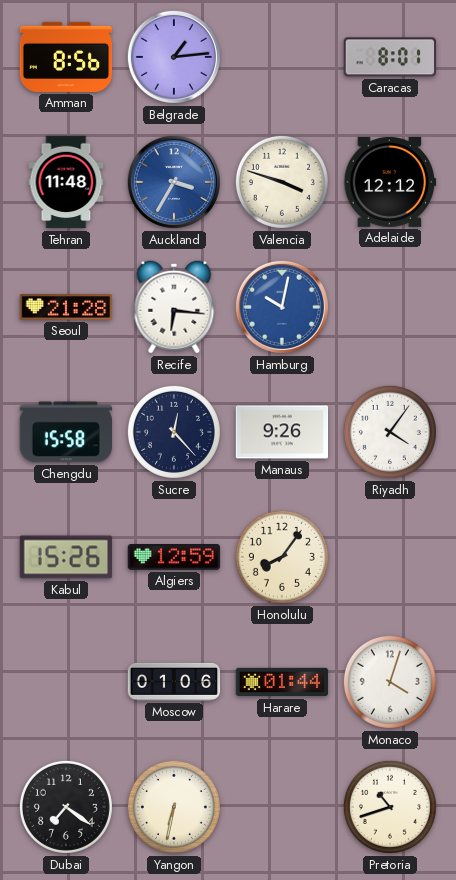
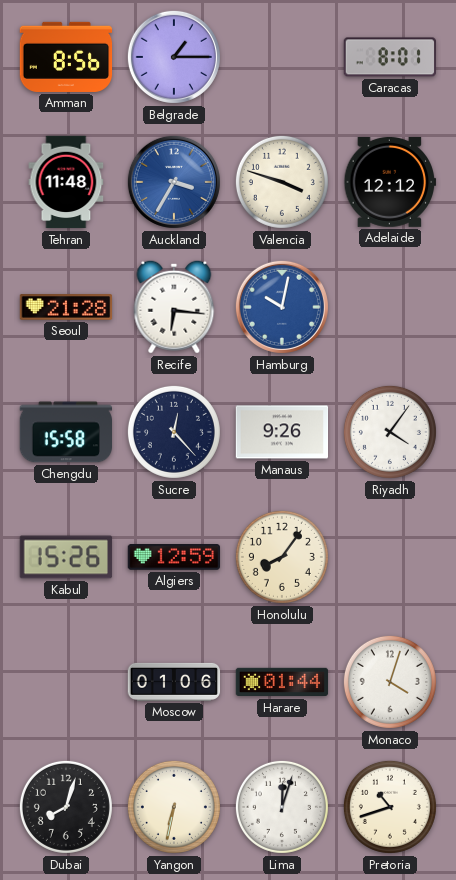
Belgrade: 1:14 -> 1:15
Dubai: 7:21 -> 8:03
Lima: none -> 12:03
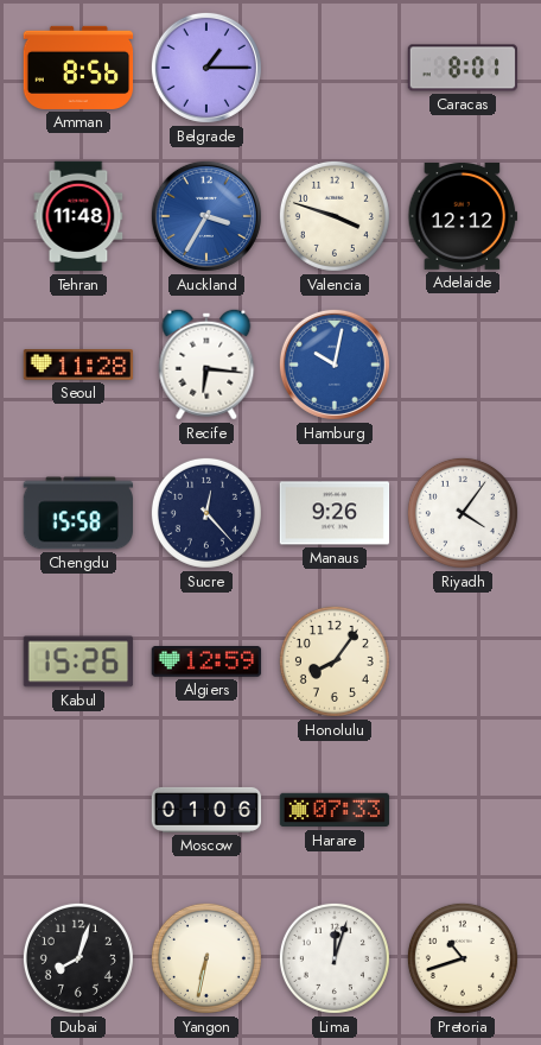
Seoul: 21:28 -> 11:28
Harare: 01:44 -> 07:33
Monaco: 4:03 -> none
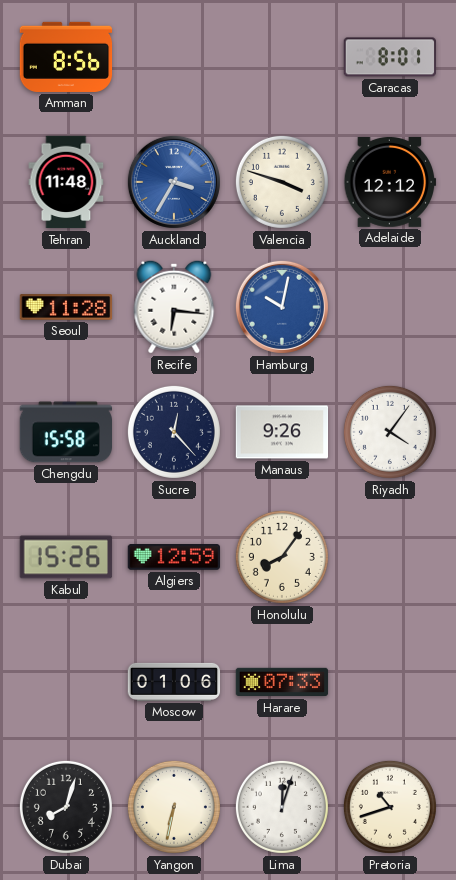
Belgrade: 1:15 -> none
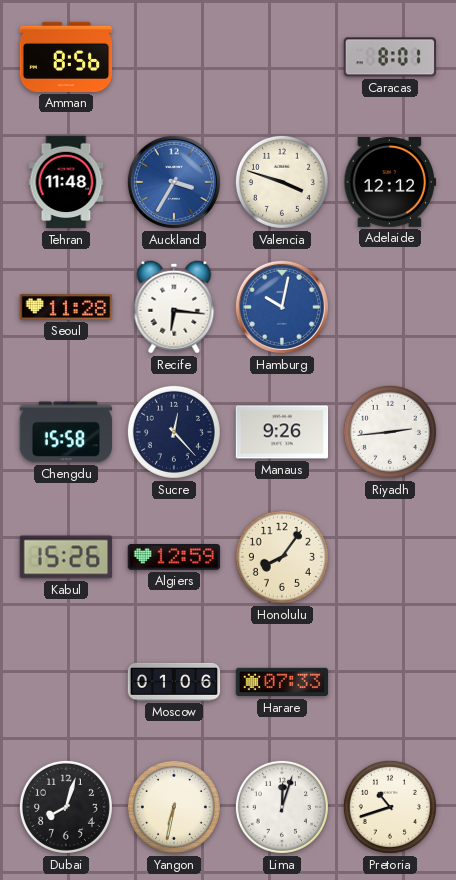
Riyadh: 4:06 -> 2:44
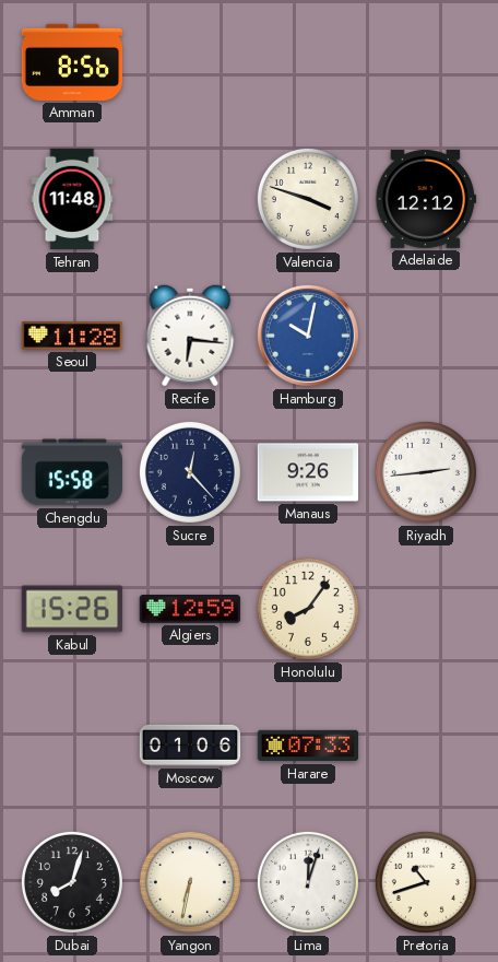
Caracas: 8:01 -> none
Auckland: 3:35 -> none
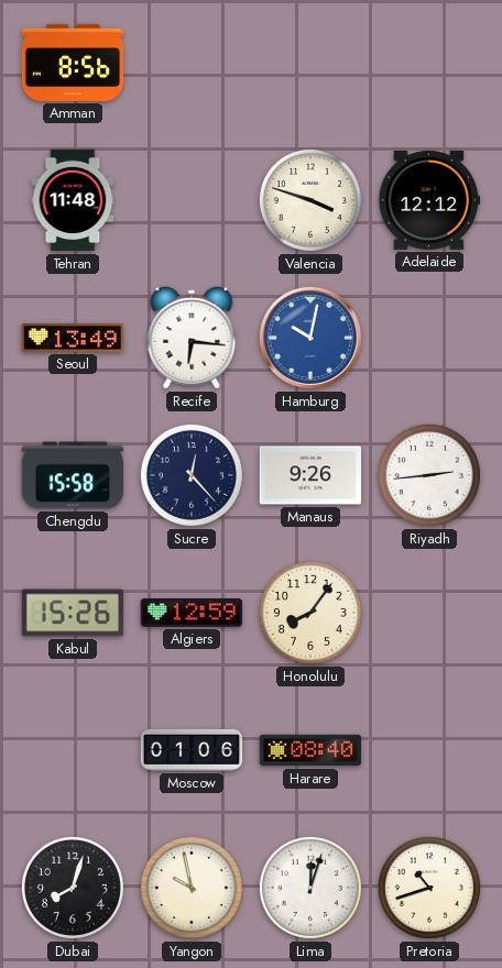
Seoul: 11:28 -> 13:49
Harare: 07:33 -> 08:40
Yangon: 6:32 -> 9:58
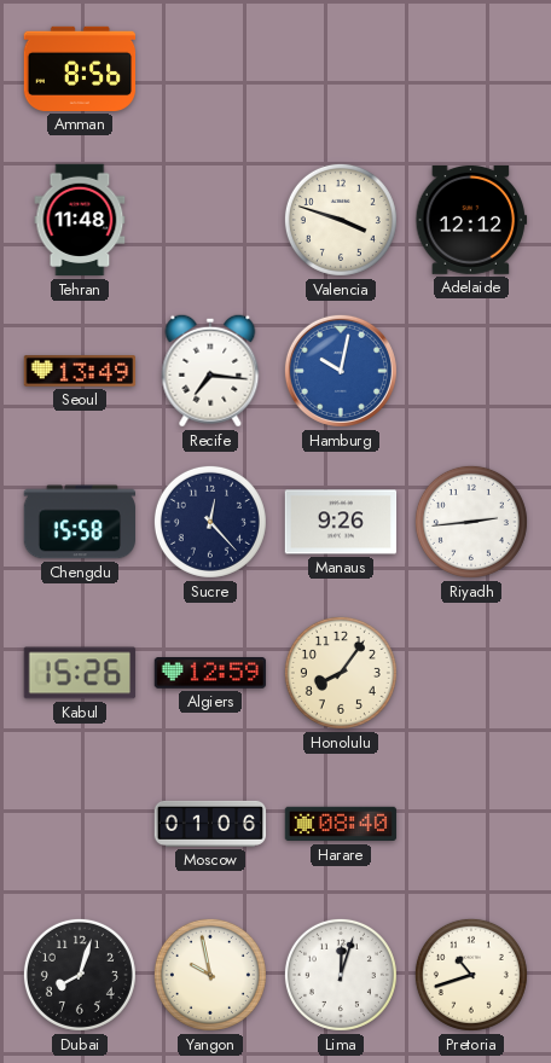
Recife: 6:16 -> 7:16
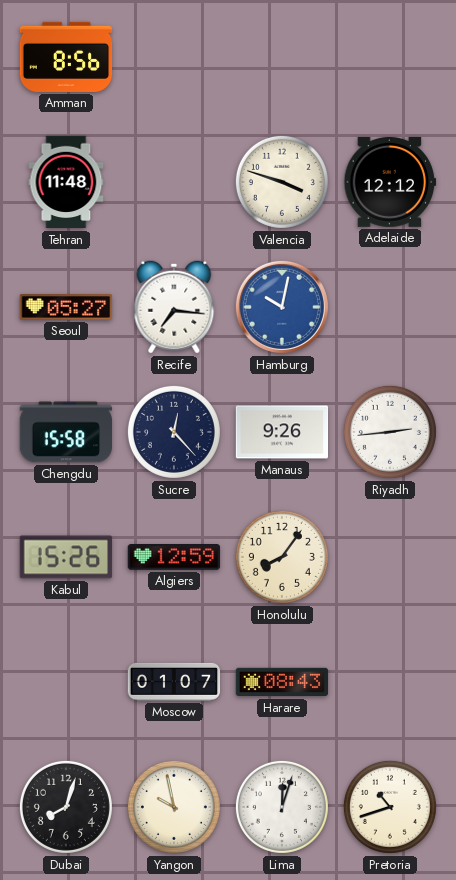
Seoul: 13:49 -> 05:27
Moscow: 01:06 -> 01:07
Harare: 08:40 -> 08:43
